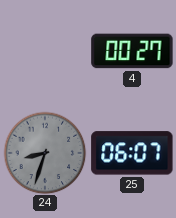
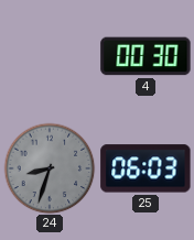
4: 00:27 -> 00:30
25: 06:07 -> 06:03
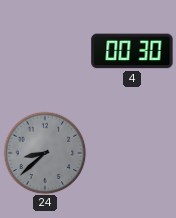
24: 8:33 -> 8:38
25: 06:03 -> none
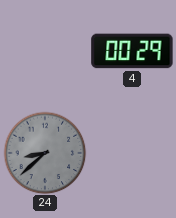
4: 00:30 -> 00:29
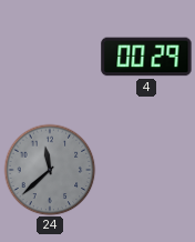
24: 8:38 -> 11:38
